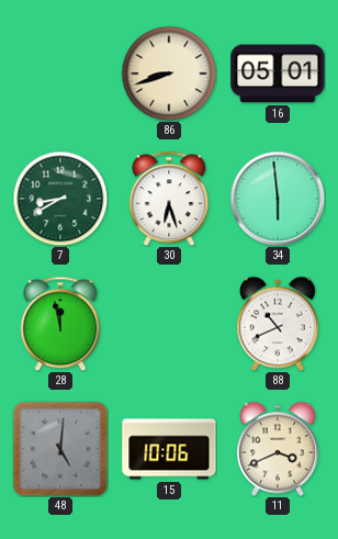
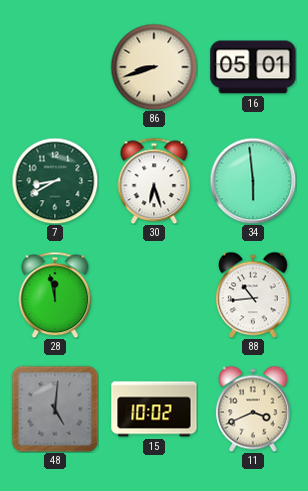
88: 10:41 -> 10:44
15: 10:06 -> 10:02
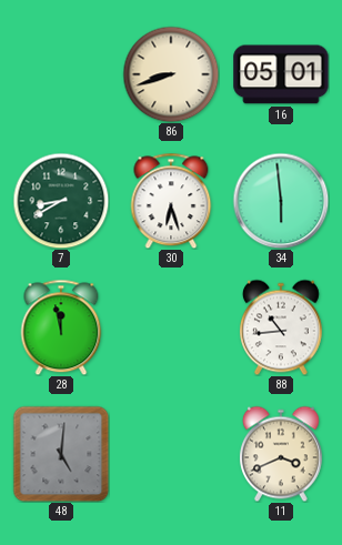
15: 10:02 -> none
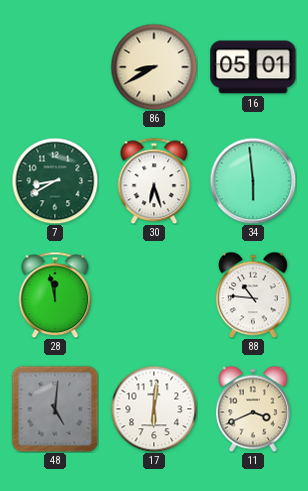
86: 8:42 -> 8:40
88: 10:44 -> 10:46
17: none -> 6:01
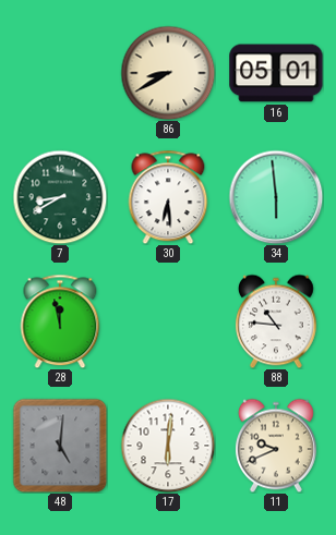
30: 6:27 -> 6:29
11: 3:41 -> 9:41
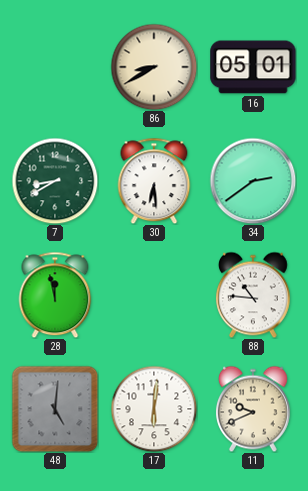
34: 5:59 -> 2:39
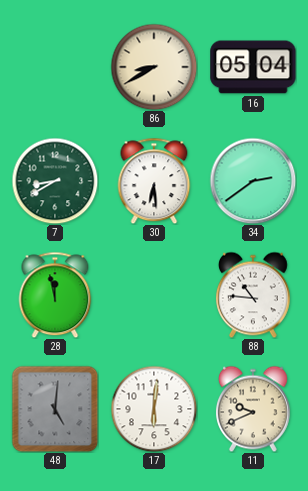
16: 05:01 -> 05:04
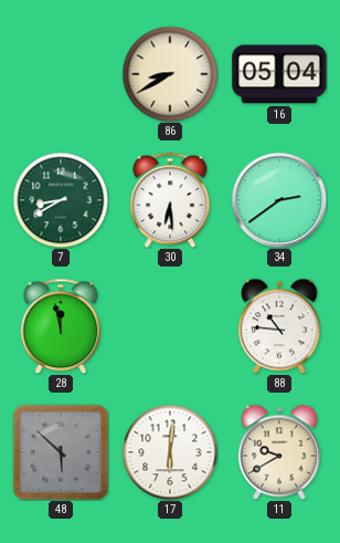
48: 5:01 -> 5:52
11: 9:41 -> 9:40
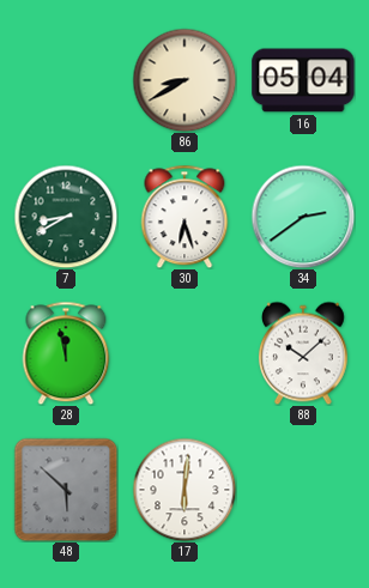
30: 6:29 -> 6:27
88: 10:46 -> 10:08
11: 9:40 -> none
